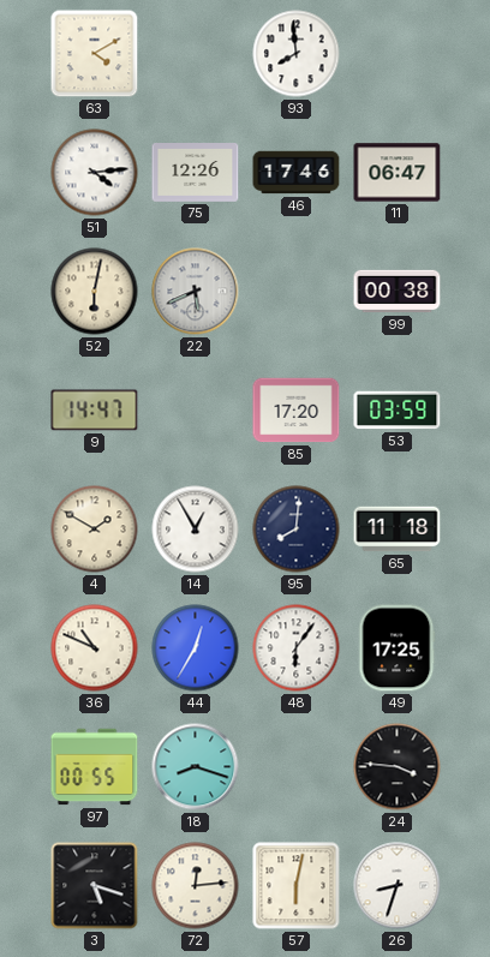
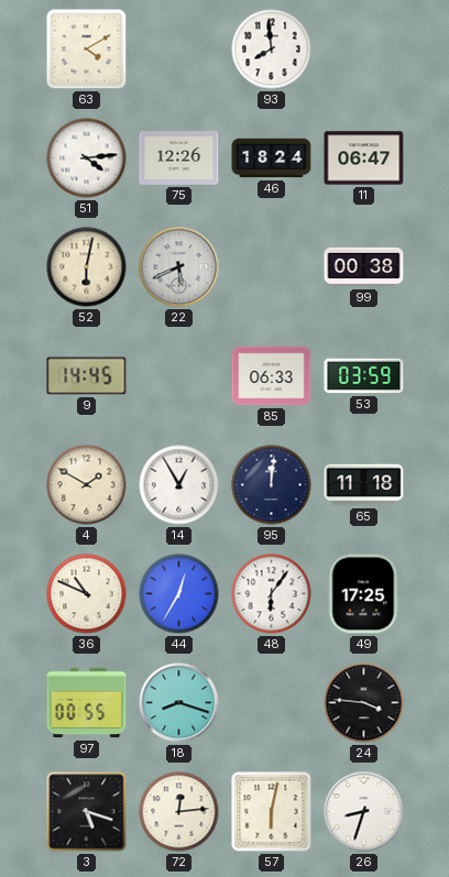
46: 17:46 -> 18:24
9: 14:47 -> 14:45
85: 17:20 -> 06:33
95: 8:01 -> 12:01
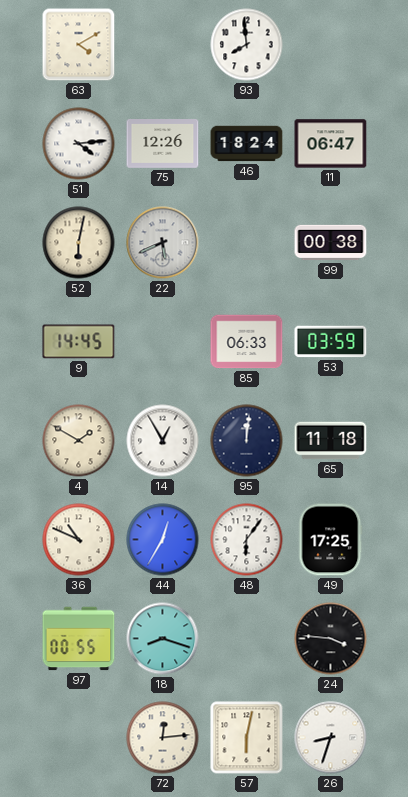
3: 5:18 -> none
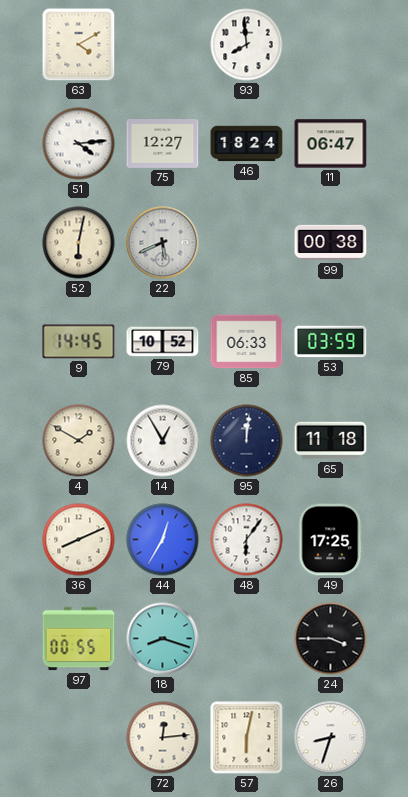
75: 12:26 -> 12:27
79: none -> 10:52
36: 10:49 -> 8:11
24: 3:46 -> 3:45
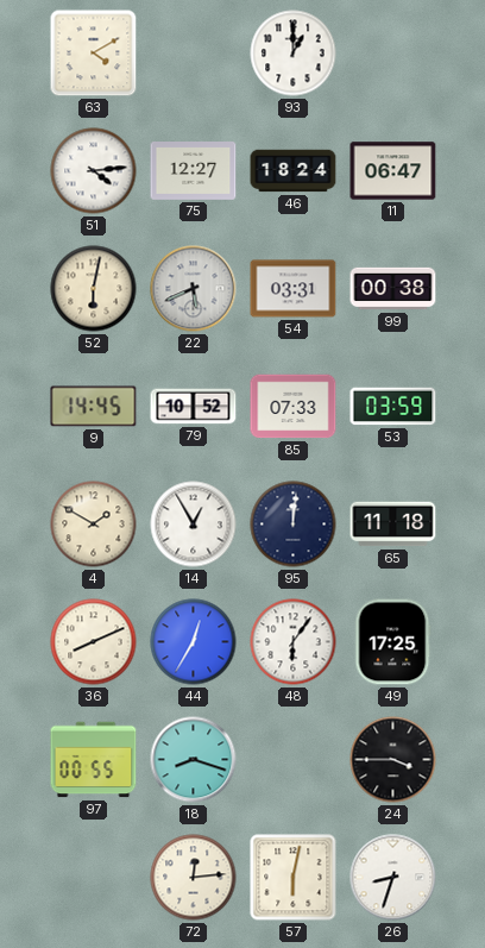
93: 7:59 -> 1:00
54: none -> 03:31
85: 06:33 -> 07:33
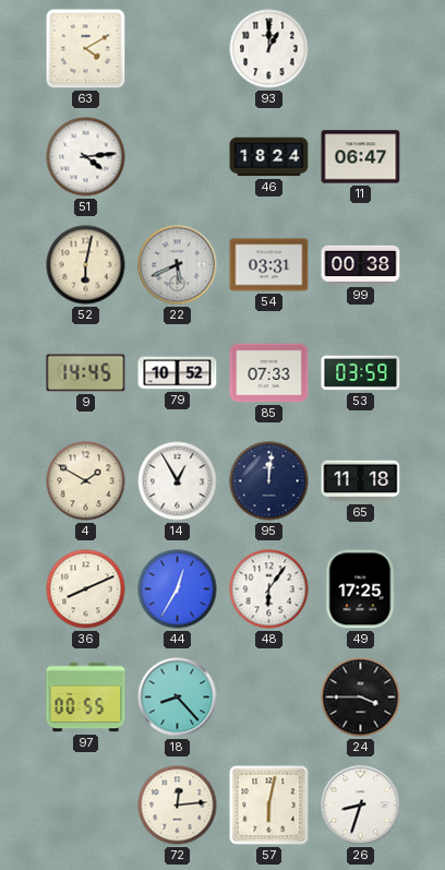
75: 12:27 -> none
18: 8:18 -> 8:23
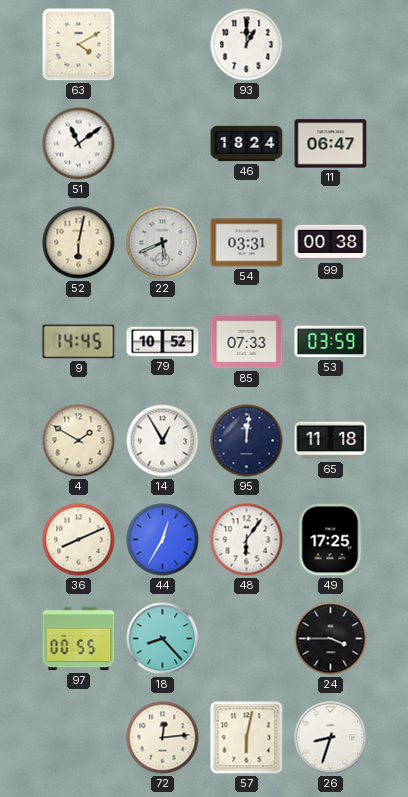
51: 4:14 -> 11:09
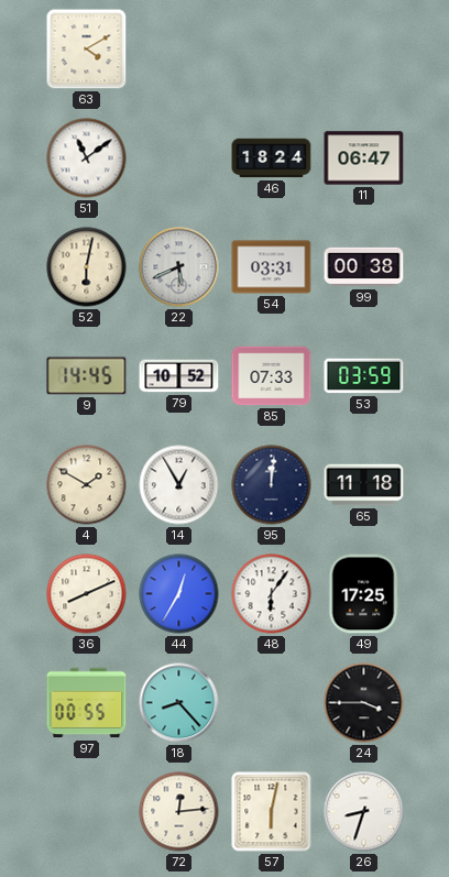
93: 1:00 -> none
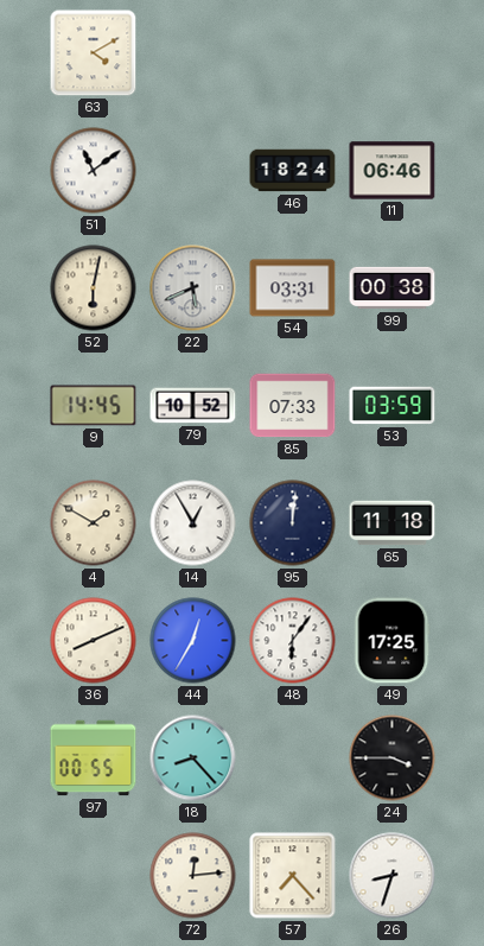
11: 06:47 -> 06:46
57: 6:02 -> 7:23
